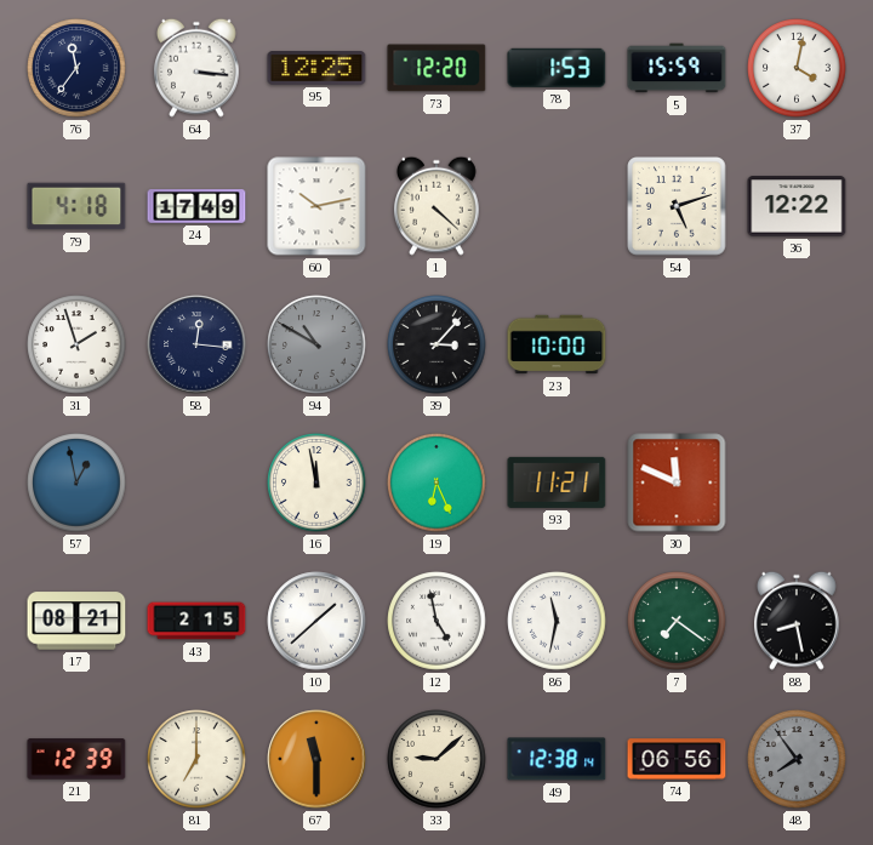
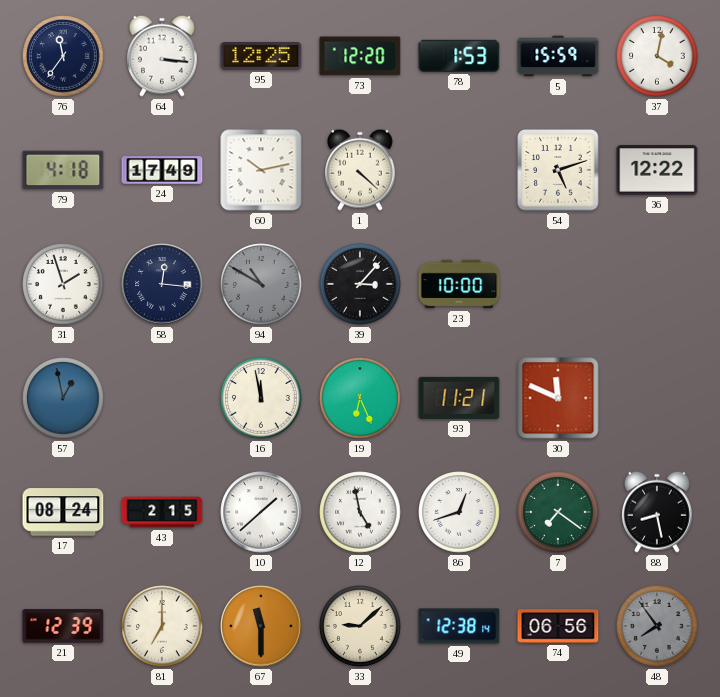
17: 08:21 -> 08:24
86: 11:32 -> 12:42
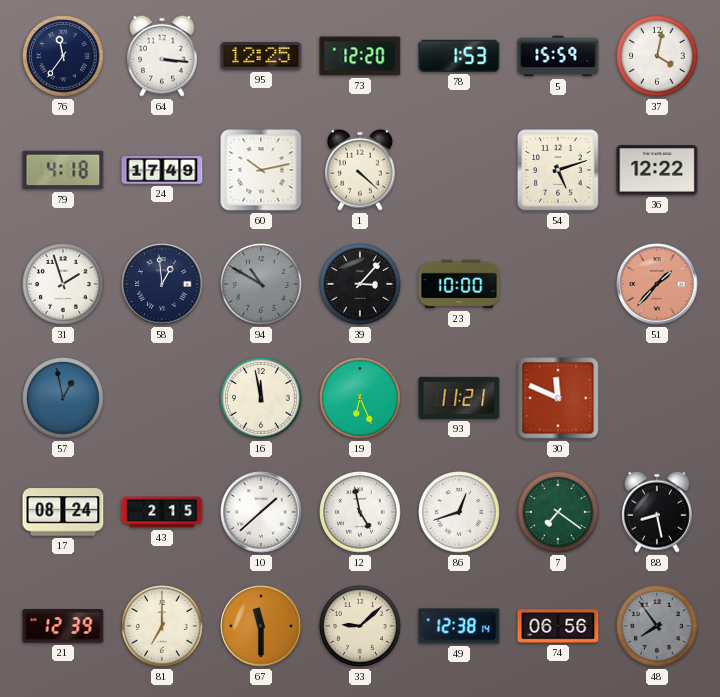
58: 12:16 -> 12:59
51: none -> 1:37
